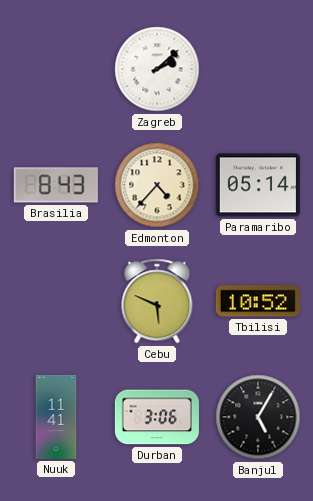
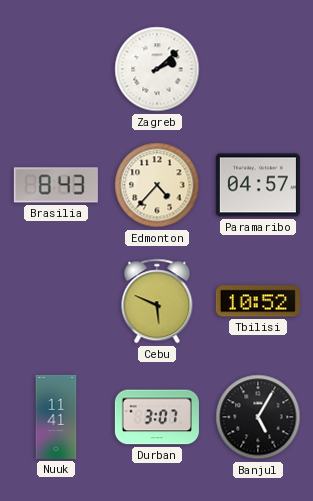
Paramaribo: 05:14 -> 04:57
Durban: 3:06 -> 3:07
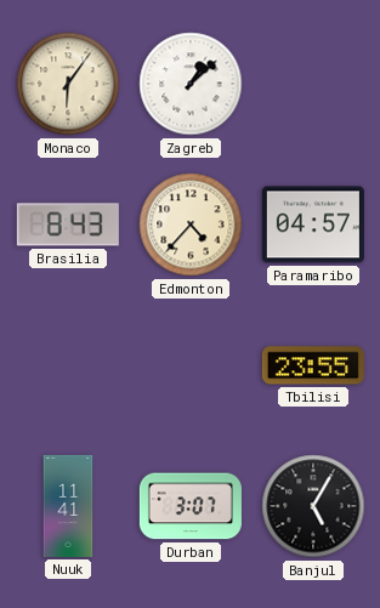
Monaco: none -> 6:06
Zagreb: 2:08 -> 1:08
Cebu: 5:49 -> none
Tbilisi: 10:52 -> 23:55
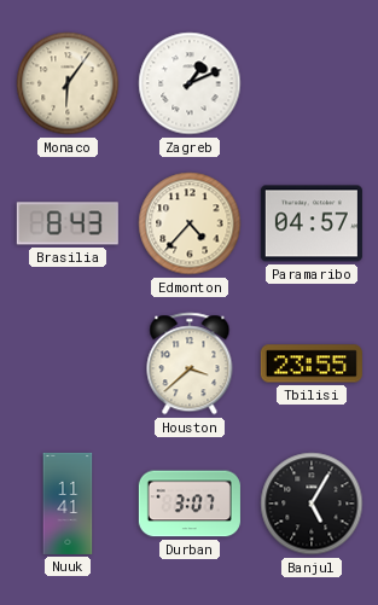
Zagreb: 1:08 -> 1:11
Houston: none -> 3:38
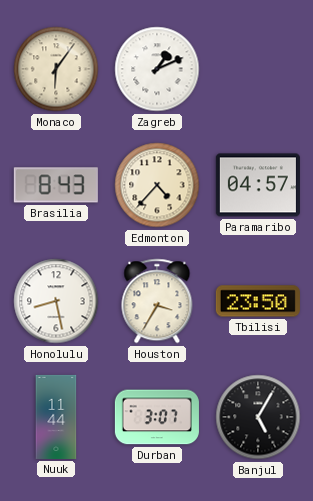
Honolulu: none -> 8:28
Houston: 3:38 -> 3:35
Tbilisi: 23:55 -> 23:50
Nuuk: 11:41 -> 11:44
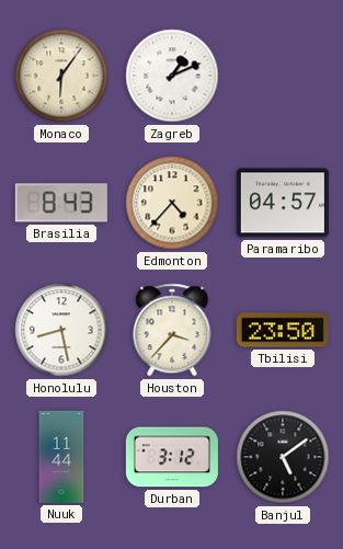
Houston: 3:35 -> 3:37
Durban: 3:07 -> 3:12
Banjul: 5:05 -> 5:09
